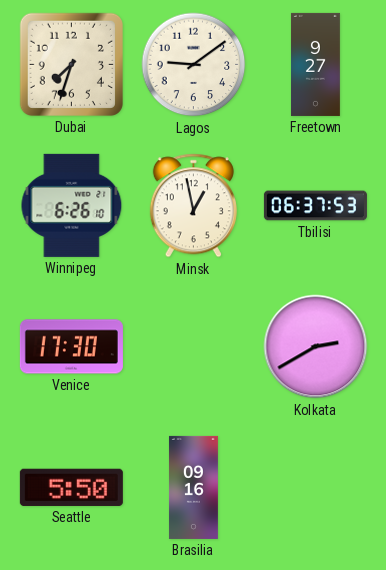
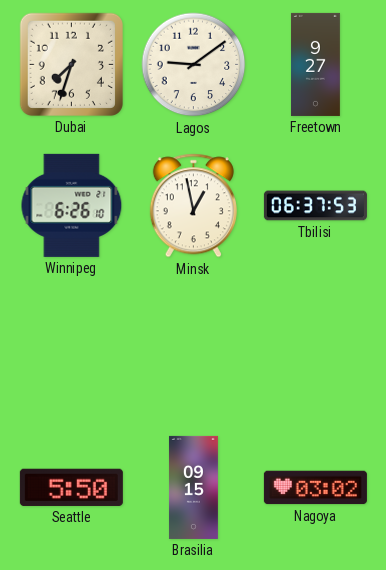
Venice: 17:30 -> none
Kolkata: 2:40 -> none
Brasilia: 09:16 -> 09:15
Nagoya: none -> 03:02
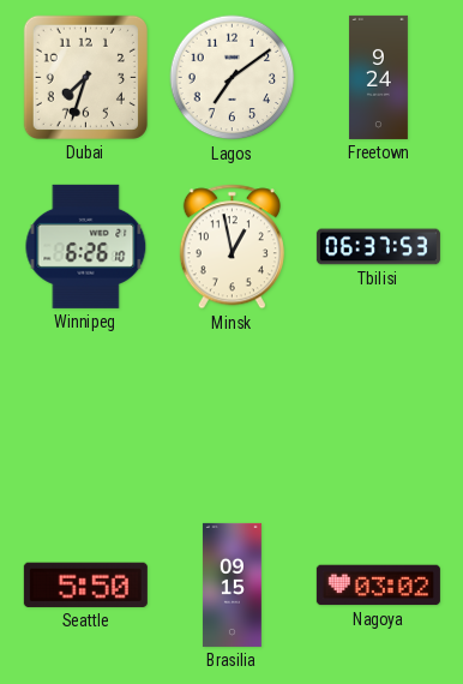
Lagos: 9:09 -> 7:09
Freetown: 9:27 -> 9:24
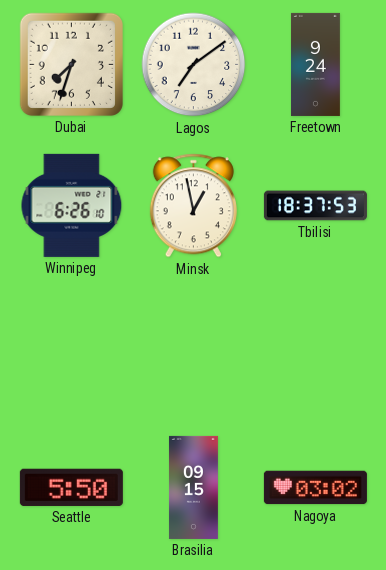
Tbilisi: 06:37 -> 18:37
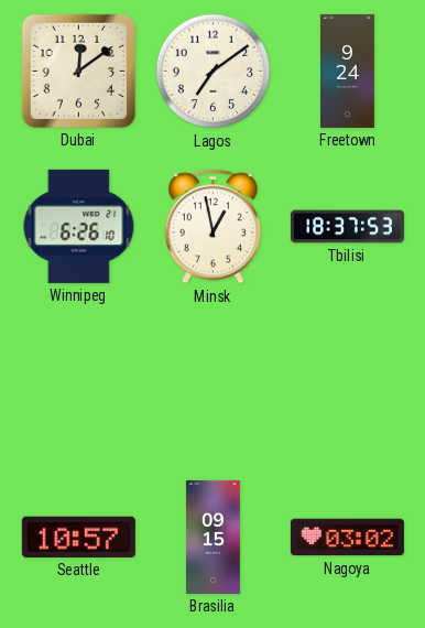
Dubai: 7:33 -> 12:09
Seattle: 5:50 -> 10:57
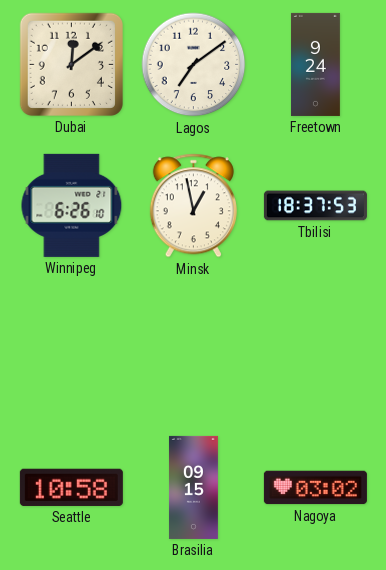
Seattle: 10:57 -> 10:58
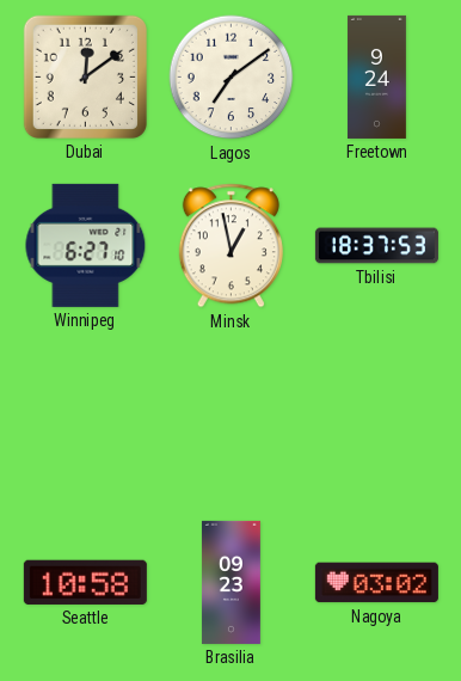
Winnipeg: 6:26 -> 6:27
Brasilia: 09:15 -> 09:23
